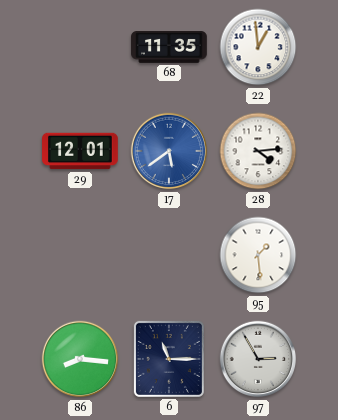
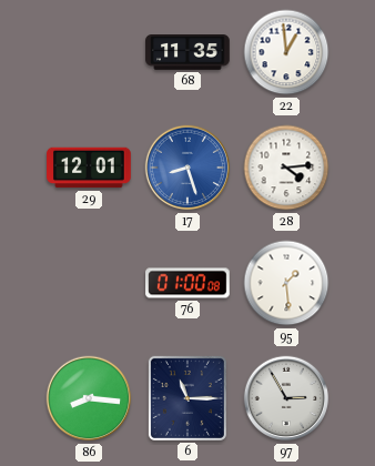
17: 5:39 -> 8:27
76: none -> 01:00
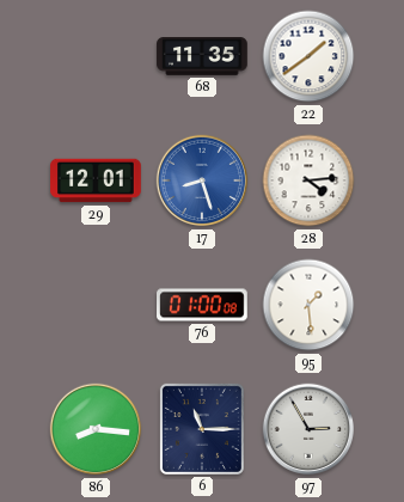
22: 12:59 -> 1:39
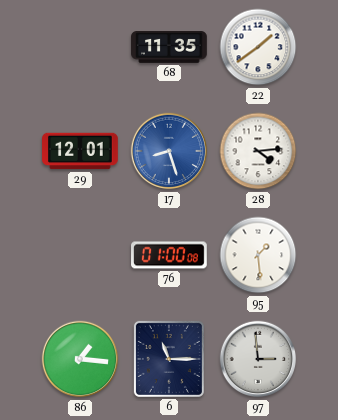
86: 8:16 -> 1:16
97: 2:55 -> 2:59
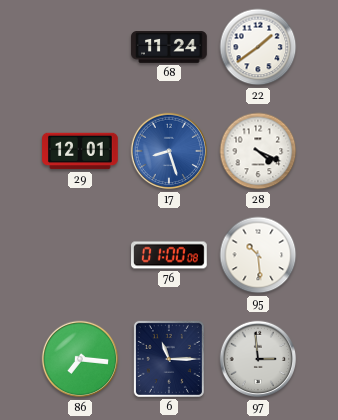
68: 11:35 -> 11:24
28: 4:14 -> 4:19
95: 1:29 -> 10:29
86: 1:16 -> 7:16
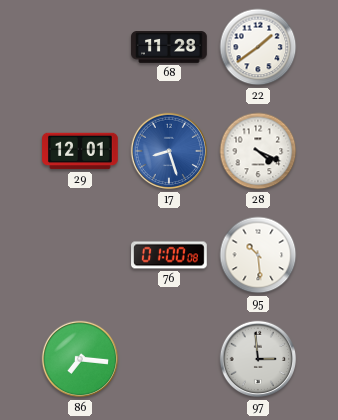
68: 11:24 -> 11:28
6: 11:15 -> none
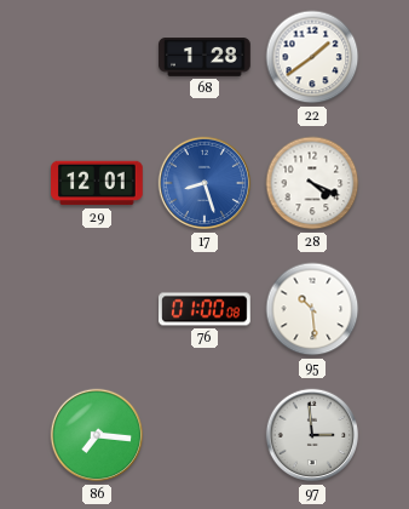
68: 11:28 -> 1:28
